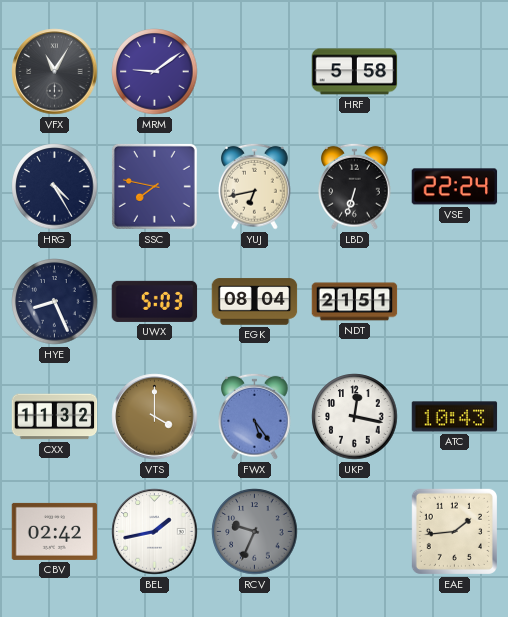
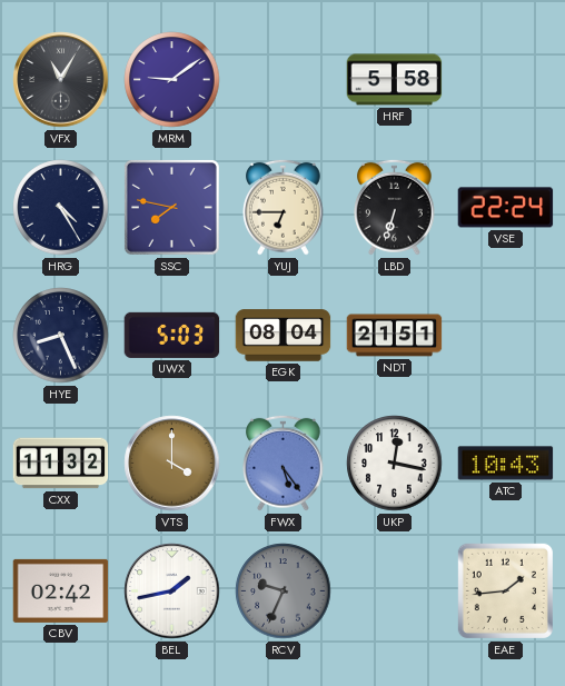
YUJ: 6:43 -> 6:45
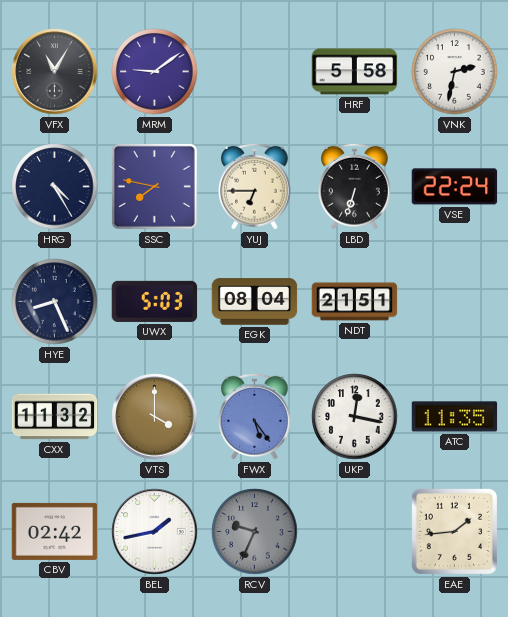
VNK: none -> 2:32
ATC: 10:43 -> 11:35
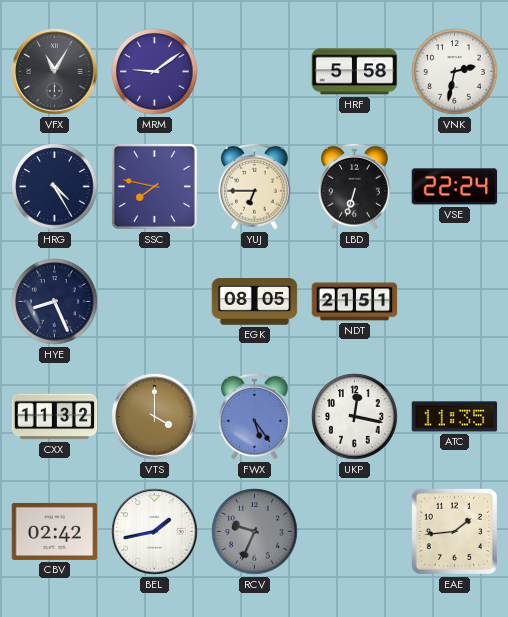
UWX: 5:03 -> none
EGK: 08:04 -> 08:05
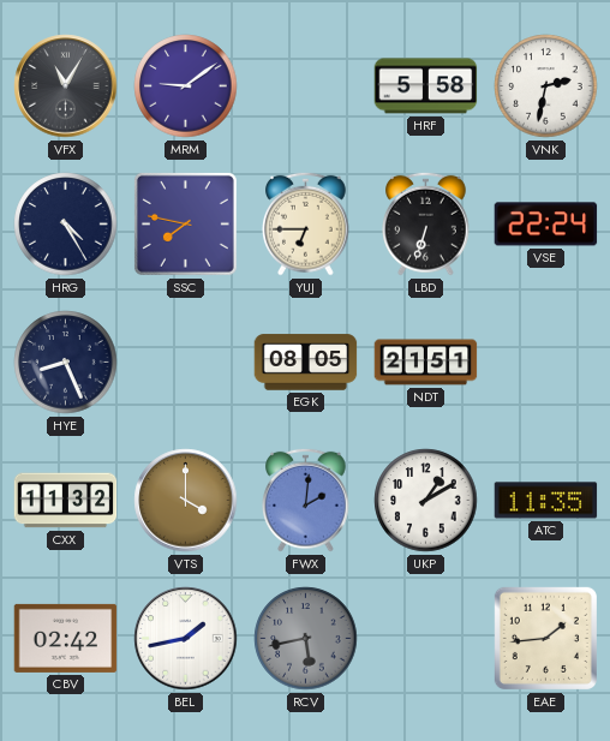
FWX: 5:24 -> 2:01
UKP: 12:17 -> 1:10
RCV: 9:34 -> 5:43
